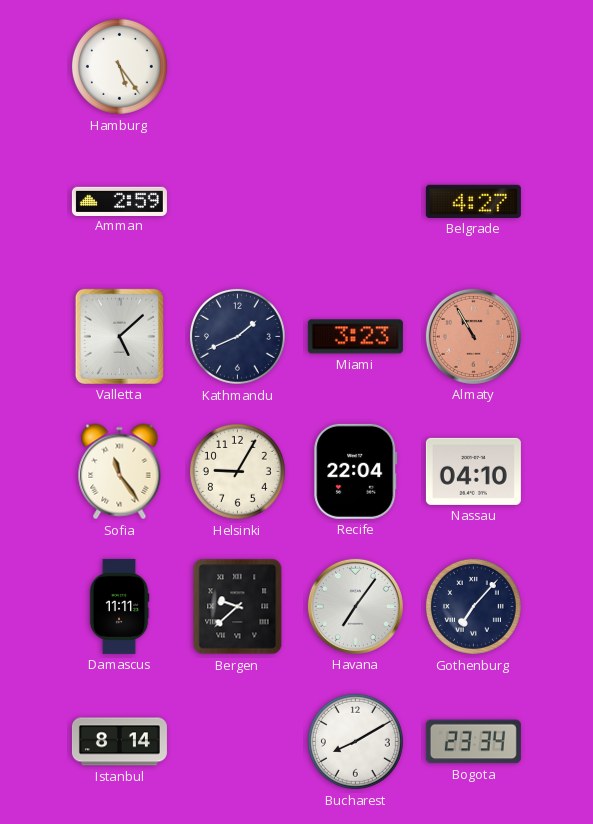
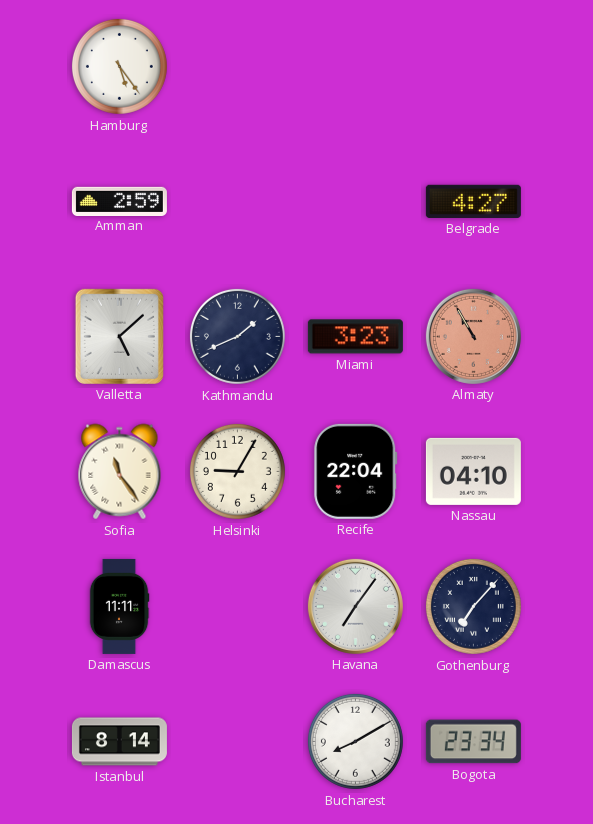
Bergen: 9:38 -> none
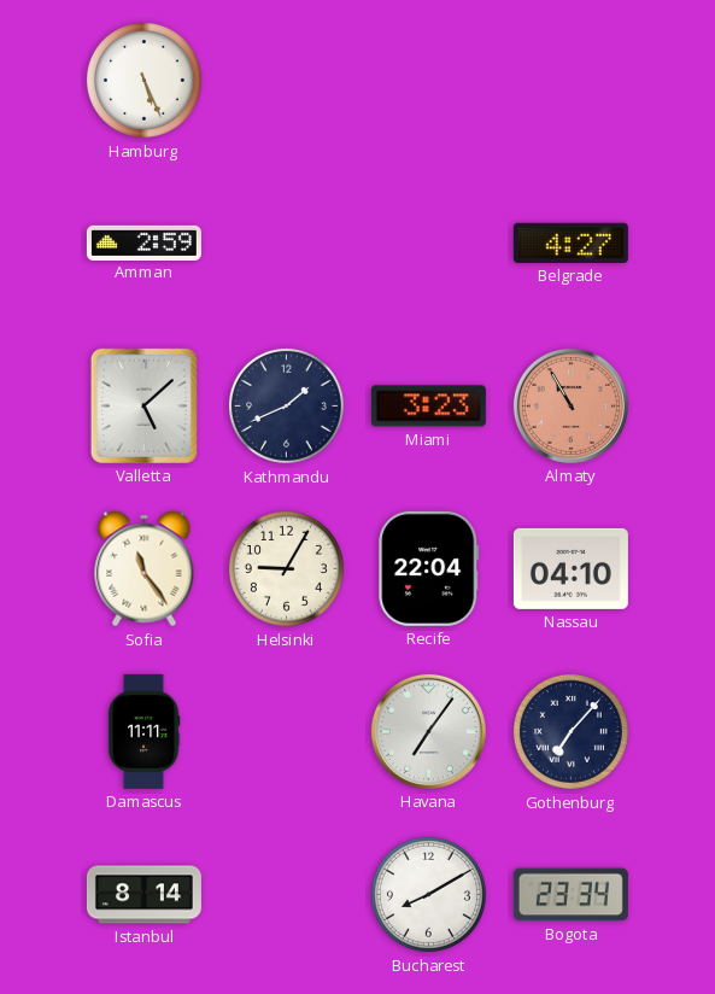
Hamburg: 5:24 -> 5:26
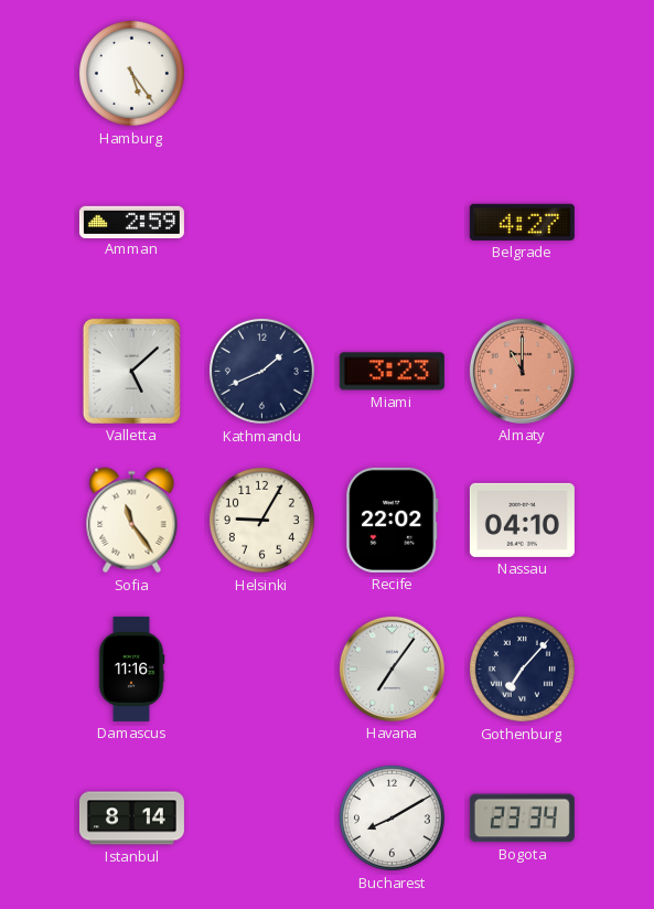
Hamburg: 5:26 -> 5:24
Almaty: 10:55 -> 11:00
Recife: 22:04 -> 22:02
Damascus: 11:11 -> 11:16
